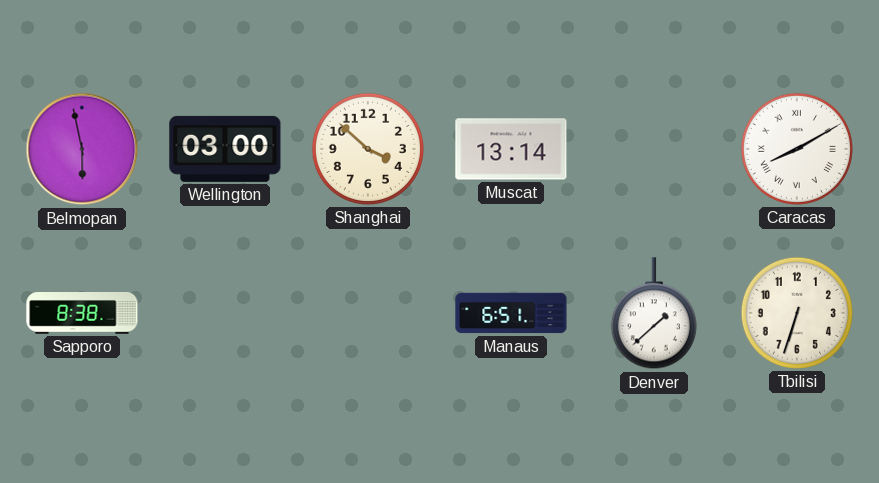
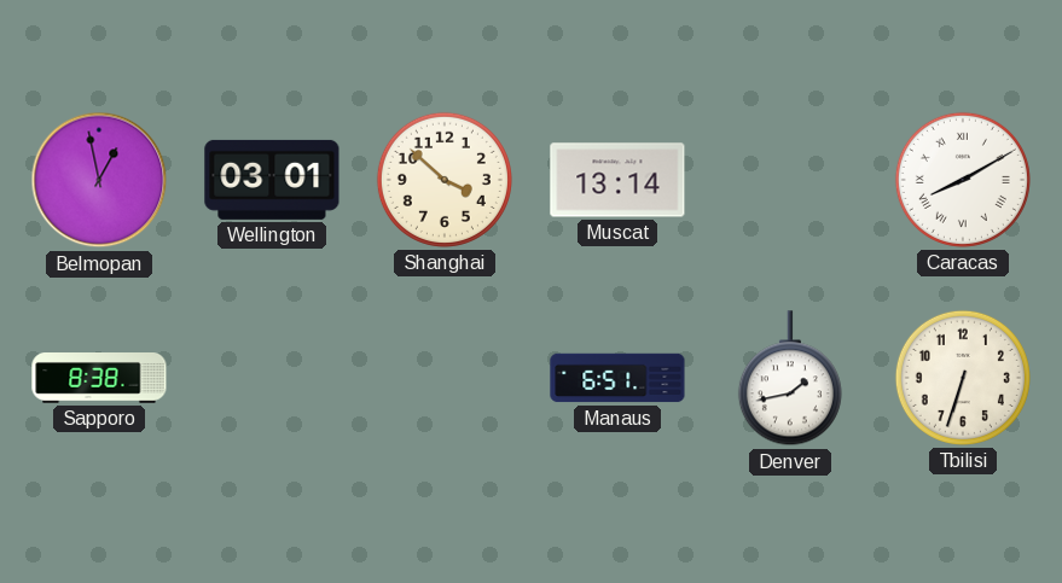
Belmopan: 5:58 -> 12:58
Wellington: 03:00 -> 03:01
Denver: 1:38 -> 1:43
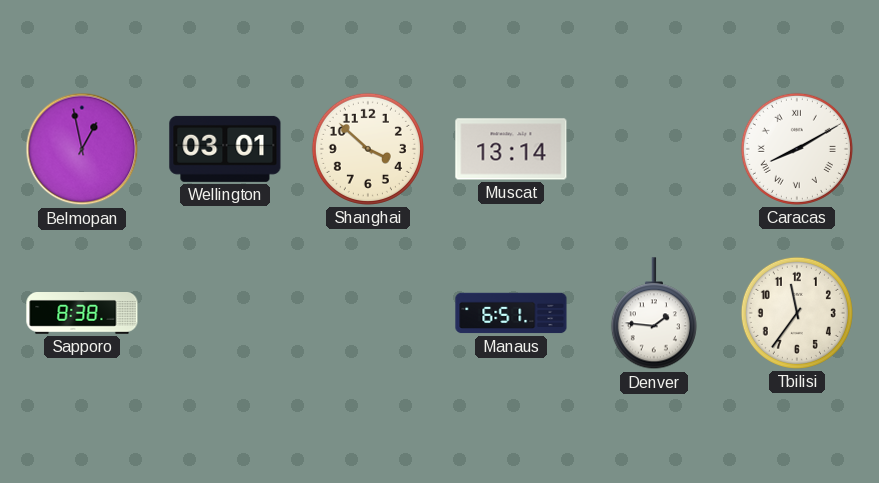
Denver: 1:43 -> 1:46
Tbilisi: 6:33 -> 11:36
